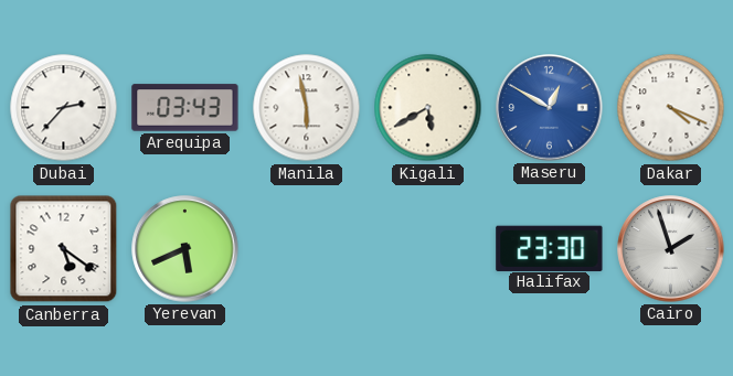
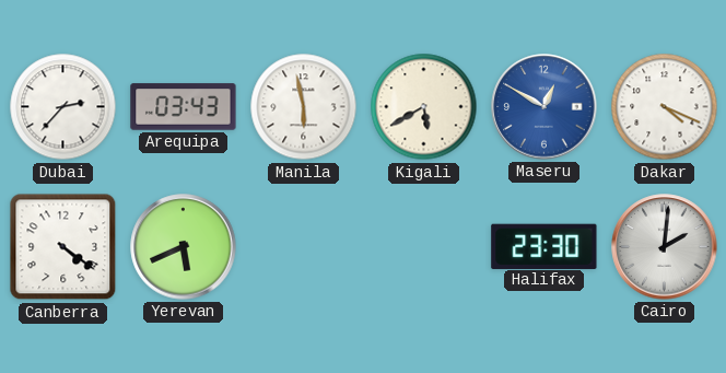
Canberra: 5:21 -> 4:21
Cairo: 1:57 -> 2:01
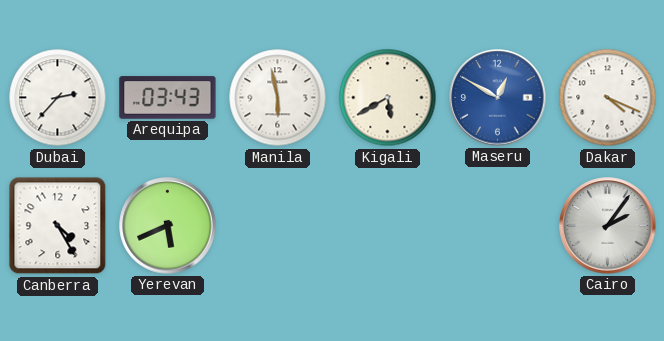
Canberra: 4:21 -> 4:25
Halifax: 23:30 -> none
Cairo: 2:01 -> 2:06
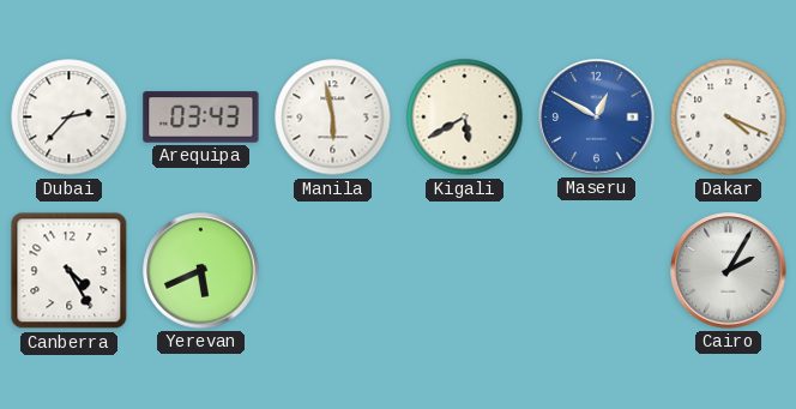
Cairo: 2:06 -> 2:05
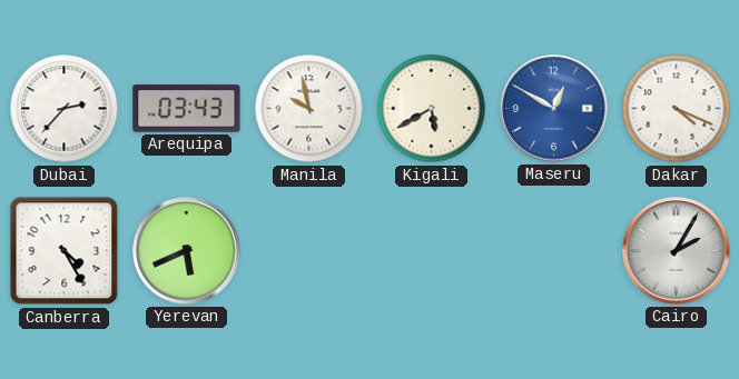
Manila: 5:58 -> 9:58
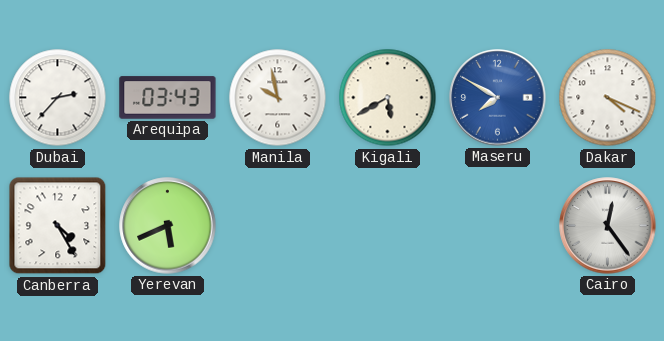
Maseru: 12:50 -> 7:50
Cairo: 2:05 -> 12:24
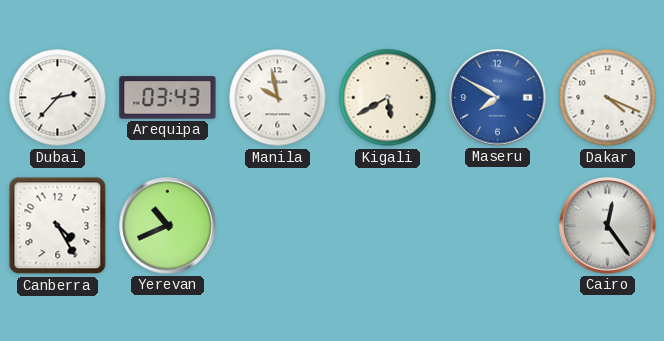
Yerevan: 5:41 -> 10:41
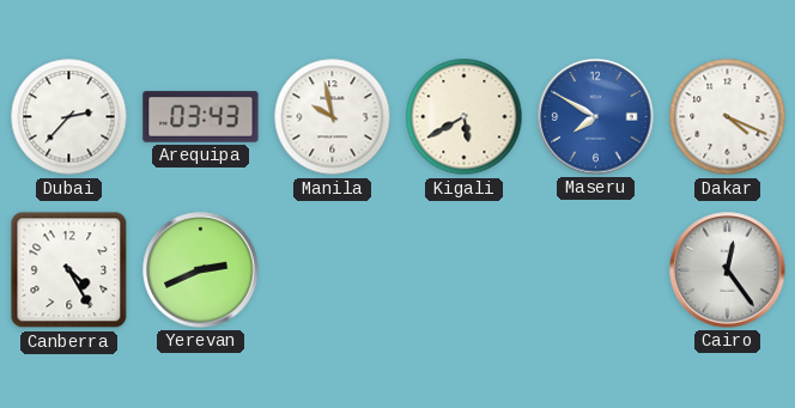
Yerevan: 10:41 -> 2:41
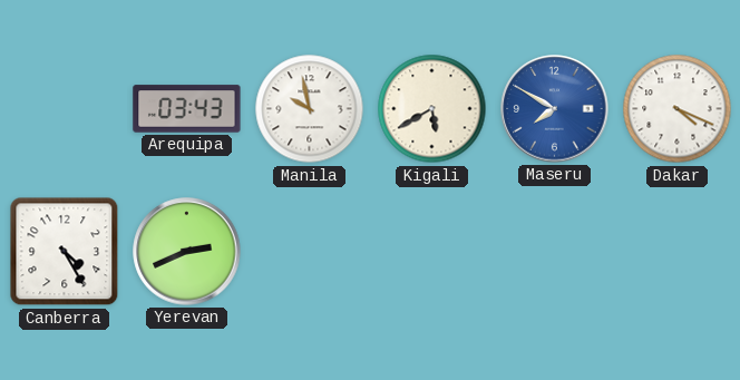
Dubai: 2:37 -> none
Cairo: 12:24 -> none
